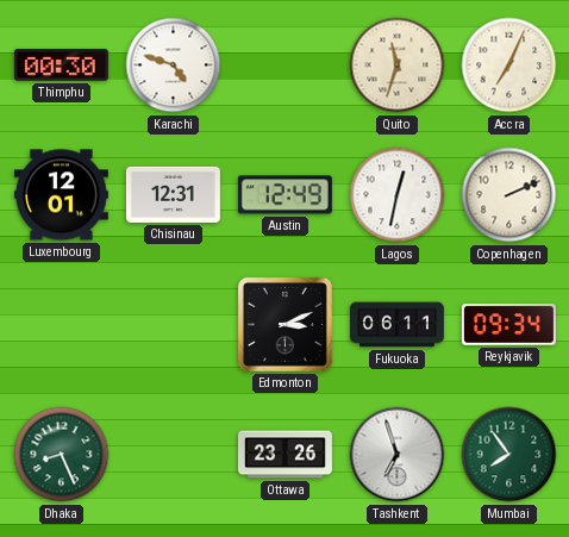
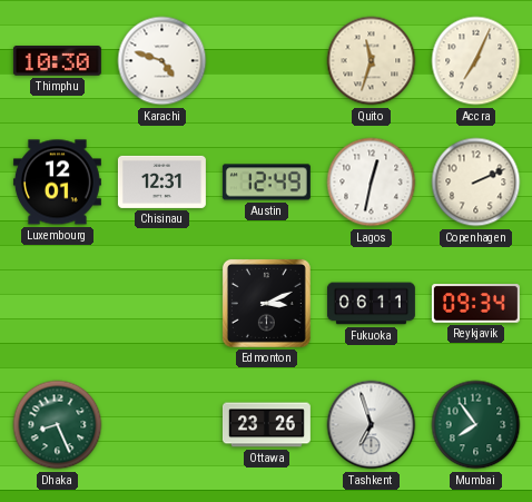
Thimphu: 00:30 -> 10:30
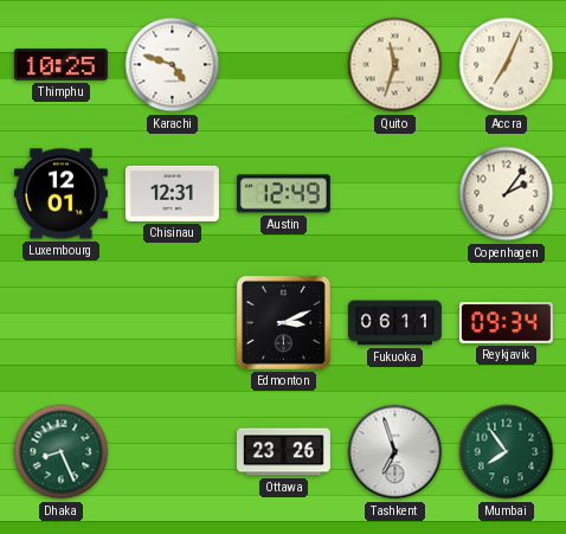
Thimphu: 10:30 -> 10:25
Lagos: 12:32 -> none
Copenhagen: 2:11 -> 2:06
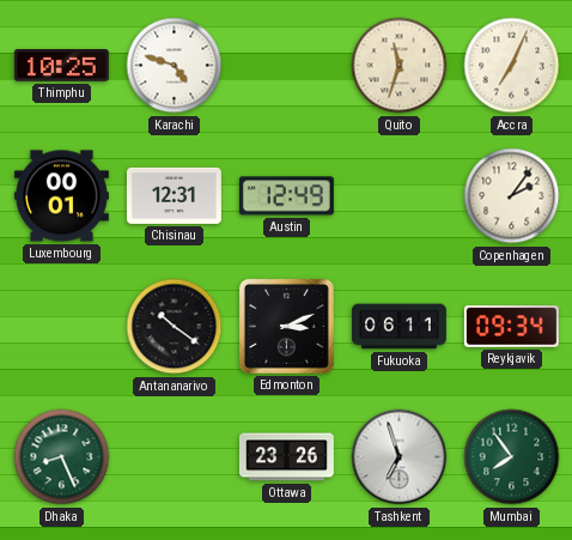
Luxembourg: 12:01 -> 00:01
Antananarivo: none -> 10:21
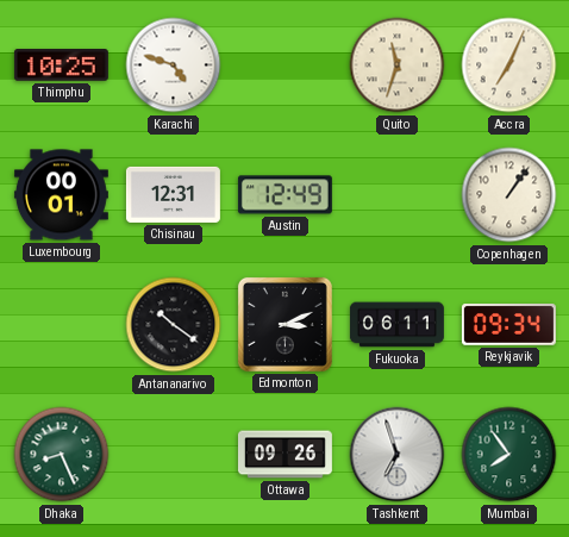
Copenhagen: 2:06 -> 1:06
Ottawa: 23:26 -> 09:26
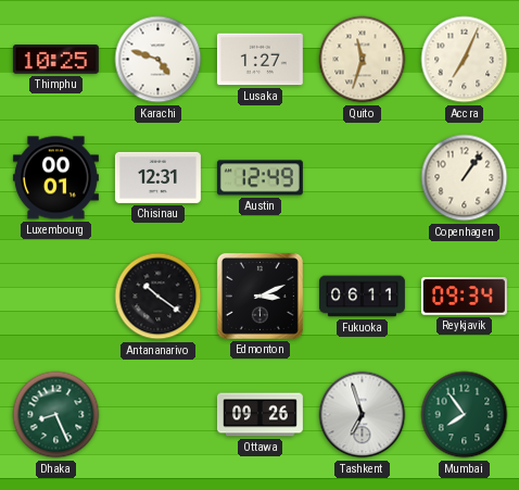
Lusaka: none -> 1:27
